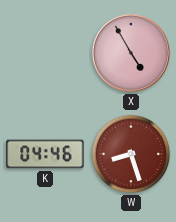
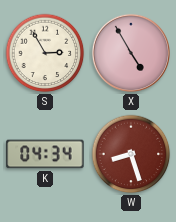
S: none -> 2:55
K: 04:46 -> 04:34
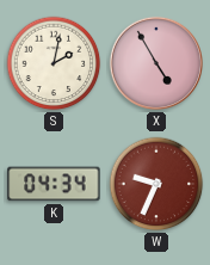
S: 2:55 -> 2:02
W: 8:27 -> 9:34
